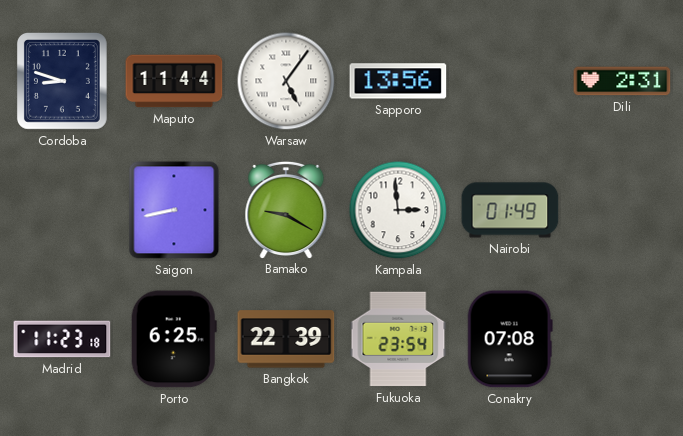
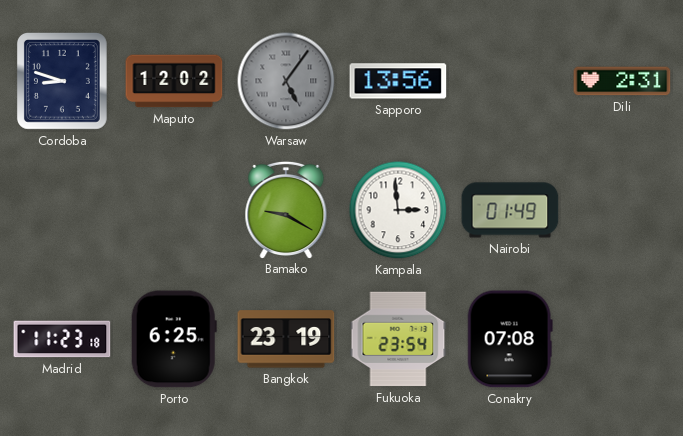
Maputo: 11:44 -> 12:02
Warsaw dial: white -> grey
Saigon: 8:43 -> none
Bangkok: 22:39 -> 23:19
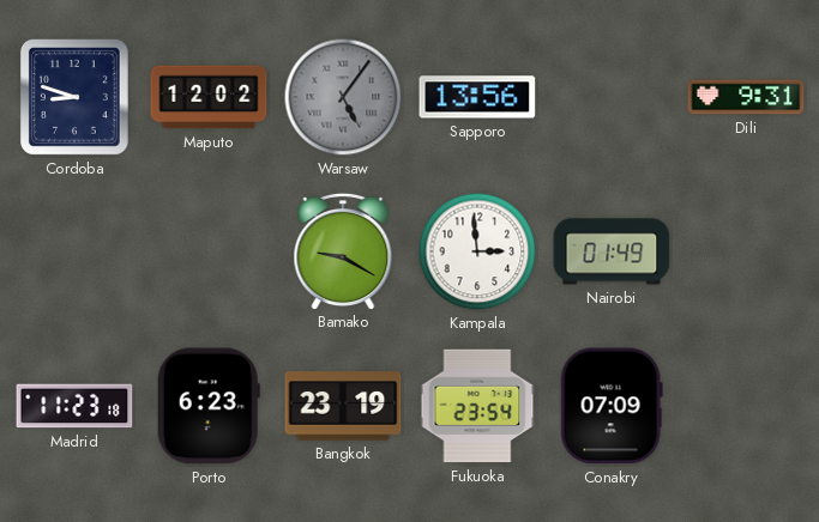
Dili: 2:31 -> 9:31
Porto: 6:25 -> 6:23
Conakry: 07:08 -> 07:09
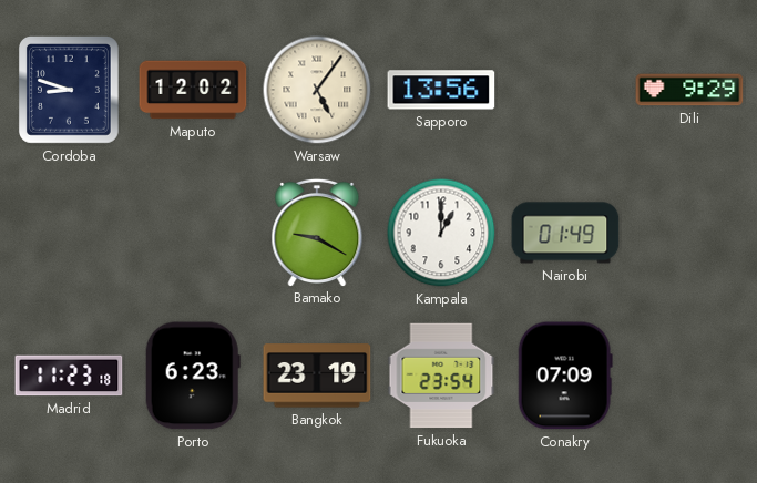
Warsaw dial: grey -> cream
Dili: 9:31 -> 9:29
Kampala: 2:59 -> 1:00
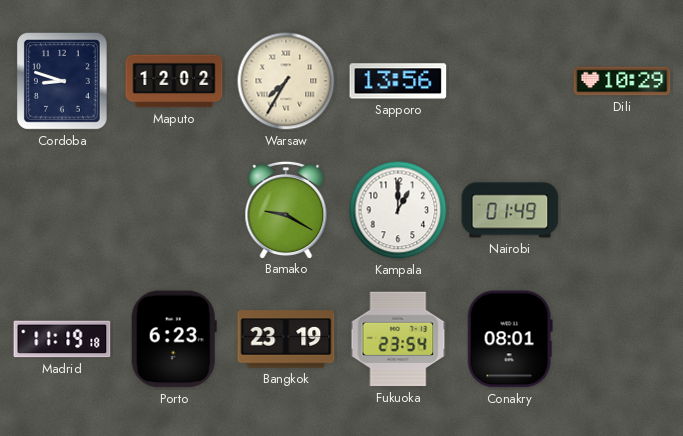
Warsaw: 5:06 -> 7:35
Dili: 9:29 -> 10:29
Madrid: 11:23 -> 11:19
Conakry: 07:09 -> 08:01
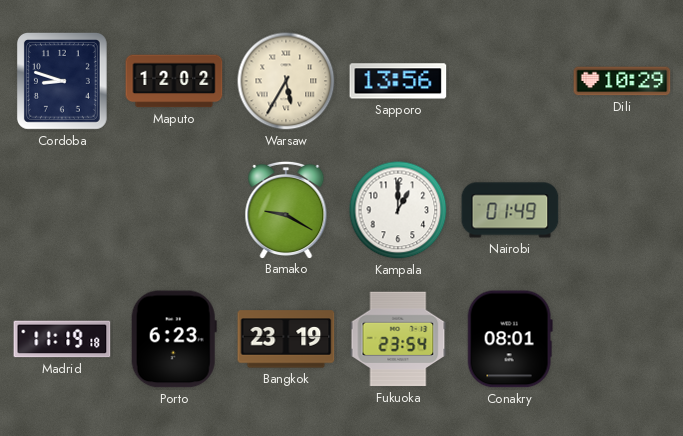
Warsaw: 7:35 -> 5:35
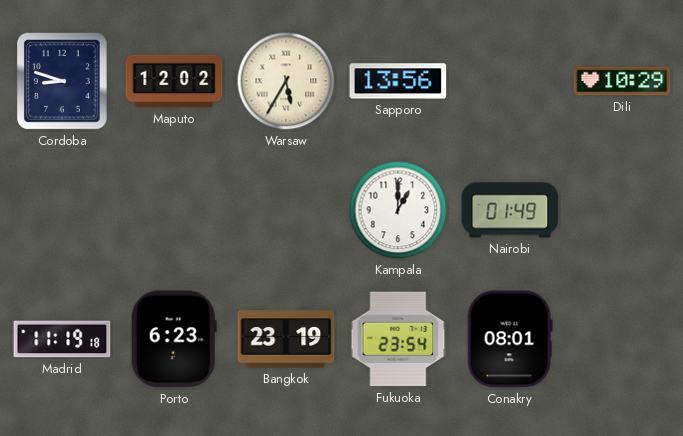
Bamako: 9:20 -> none
